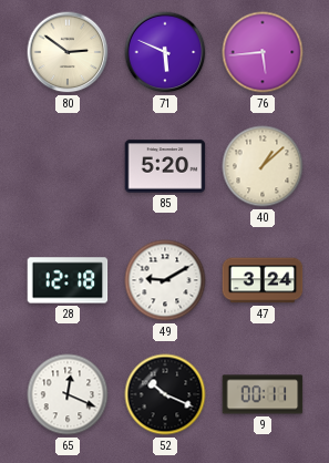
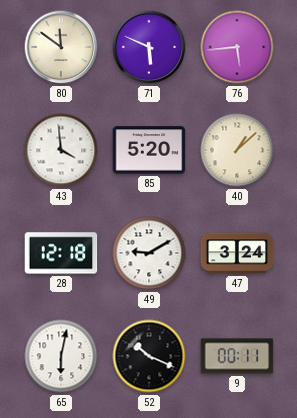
80: 2:51 -> 11:51
43: none -> 3:59
65: 12:19 -> 6:02
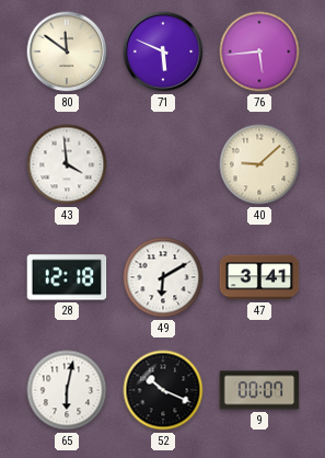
85: 5:20 -> none
40: 1:08 -> 9:08
49: 9:10 -> 6:10
47: 3:24 -> 3:41
9: 00:11 -> 00:07
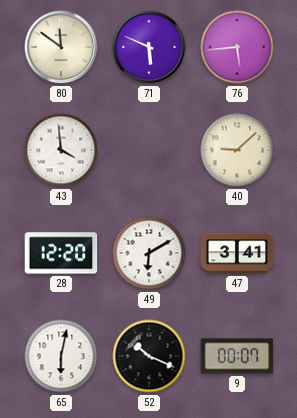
28: 12:18 -> 12:20
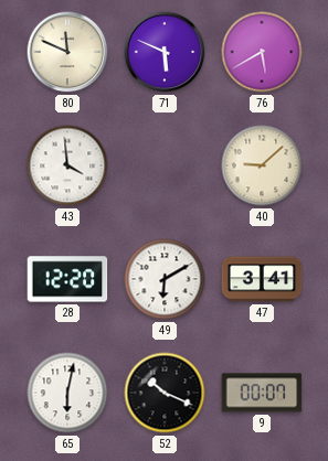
80: 11:51 -> 11:49
76: 5:44 -> 5:40
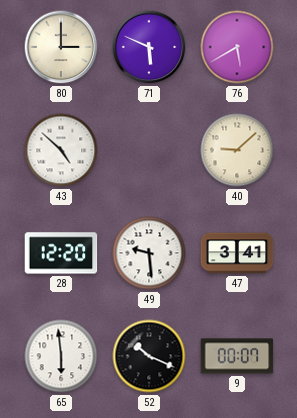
80: 11:49 -> 3:00
43: 3:59 -> 4:52
49: 6:10 -> 9:29
65: 6:02 -> 5:59
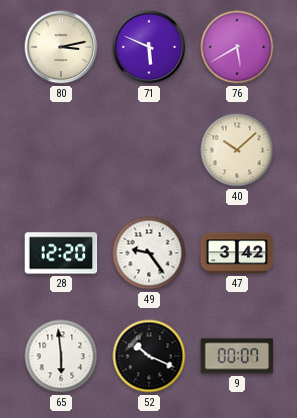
80: 3:00 -> 3:13
43: 4:52 -> none
40: 9:08 -> 10:08
49: 9:29 -> 9:24
47: 3:41 -> 3:42
